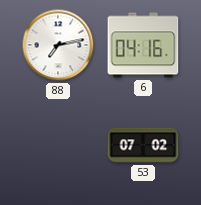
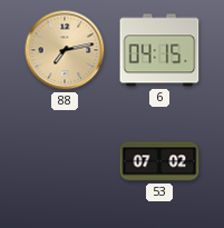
88 dial: white -> champagne
6: 04:16 -> 04:15
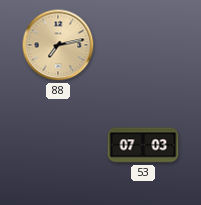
6: 04:15 -> none
53: 07:02 -> 07:03
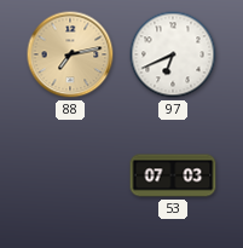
97: none -> 6:41
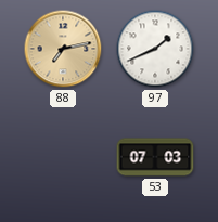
97: 6:41 -> 1:41
